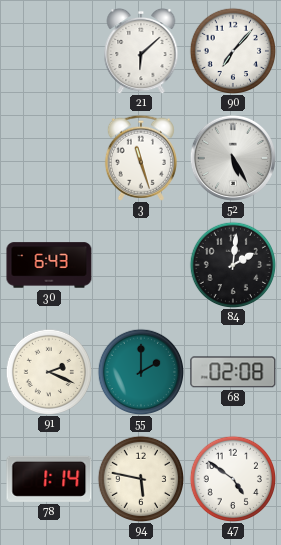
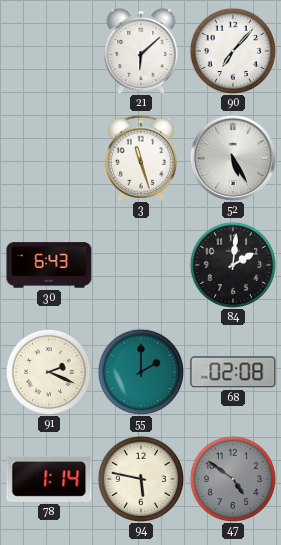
47 dial: white -> grey
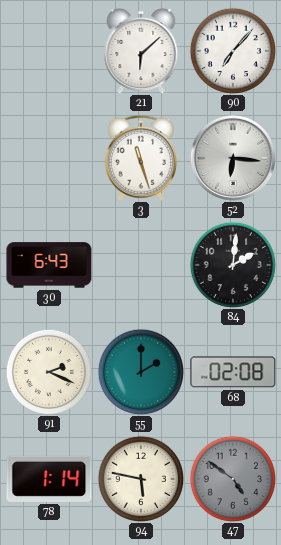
52: 5:25 -> 6:16
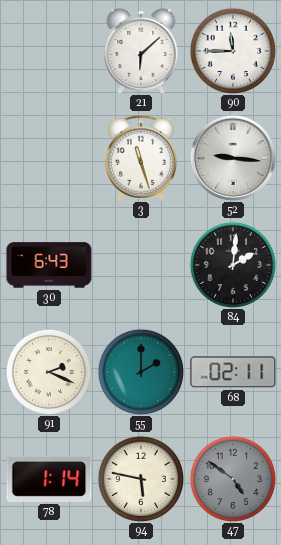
90: 7:07 -> 11:45
52: 6:16 -> 9:16
68: 02:08 -> 02:11
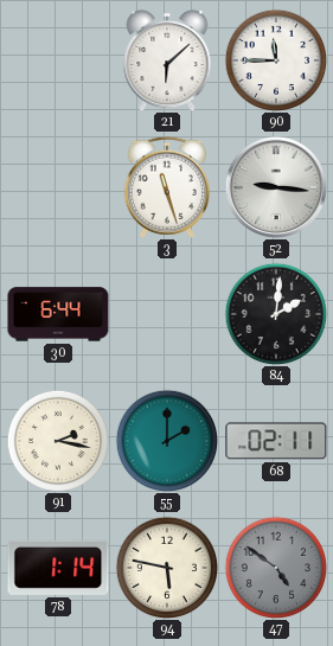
30: 6:43 -> 6:44
91: 2:19 -> 2:17
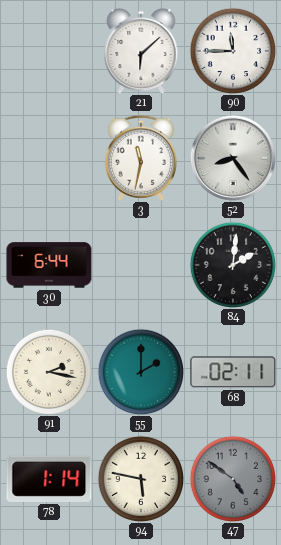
3: 11:27 -> 11:32
52: 9:16 -> 8:24
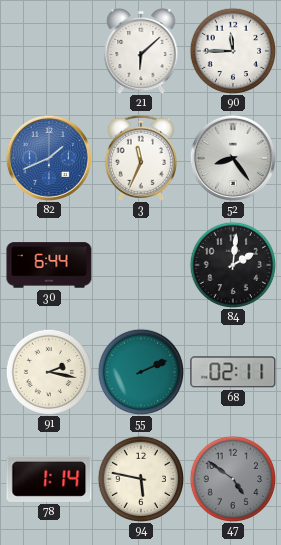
82: none -> 1:41
3: 11:32 -> 11:34
55: 2:00 -> 2:11
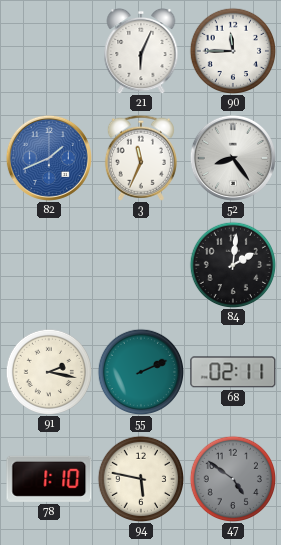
21: 6:08 -> 6:04
30: 6:44 -> none
78: 1:14 -> 1:10
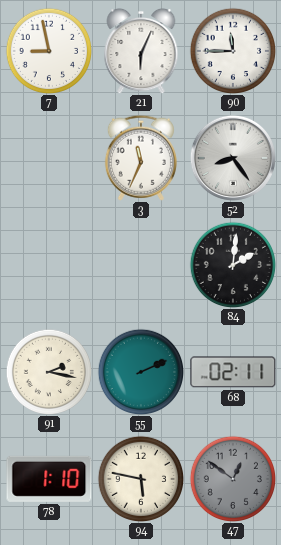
7: none -> 8:58
82: 1:41 -> none
47: 4:51 -> 12:51
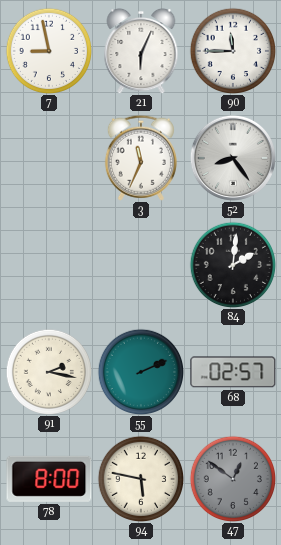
68: 02:11 -> 02:57
78: 1:10 -> 8:00
